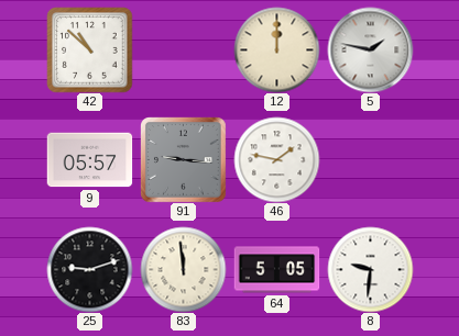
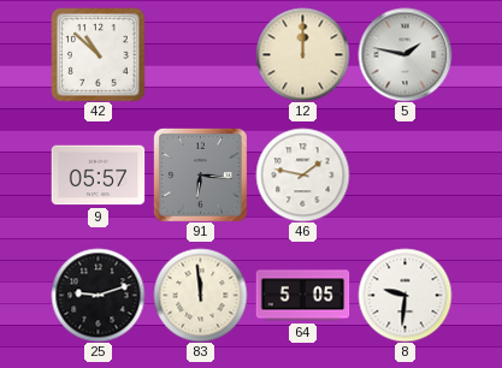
91: 9:16 -> 6:16
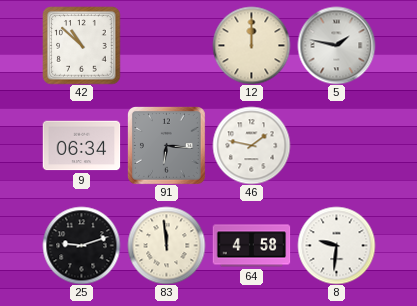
9: 05:57 -> 06:34
64: 5:05 -> 4:58
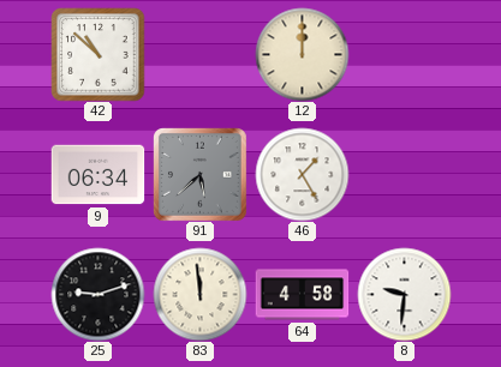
5: 1:47 -> none
91: 6:16 -> 5:38
46: 1:47 -> 1:25
